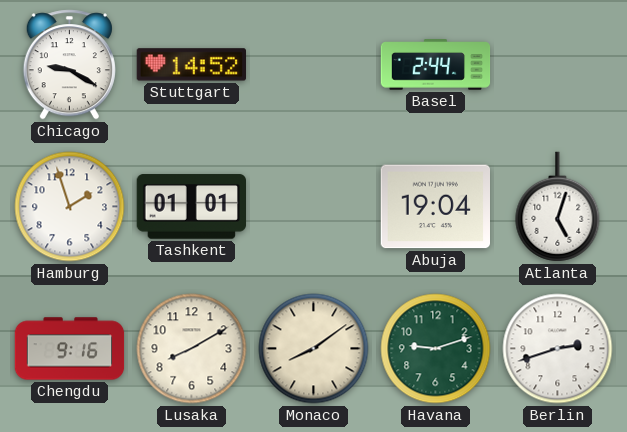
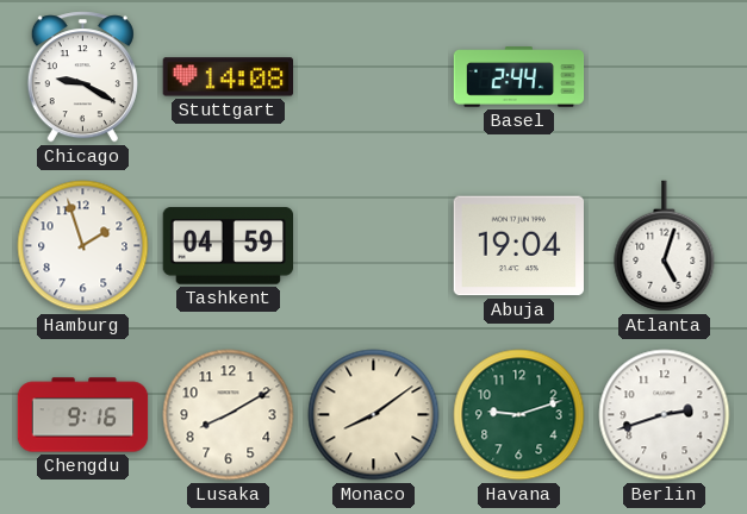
Stuttgart: 14:52 -> 14:08
Tashkent: 01:01 -> 04:59
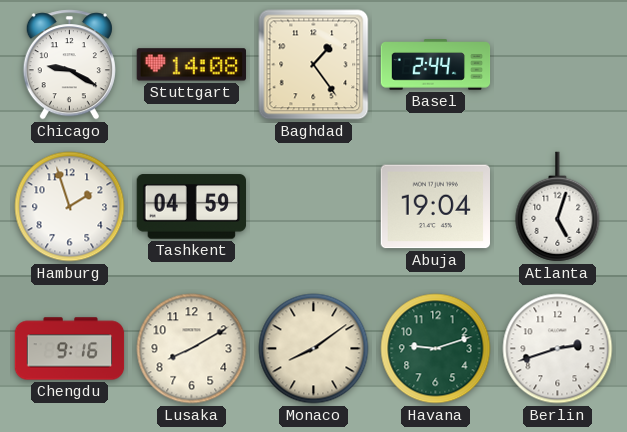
Baghdad: none -> 1:24
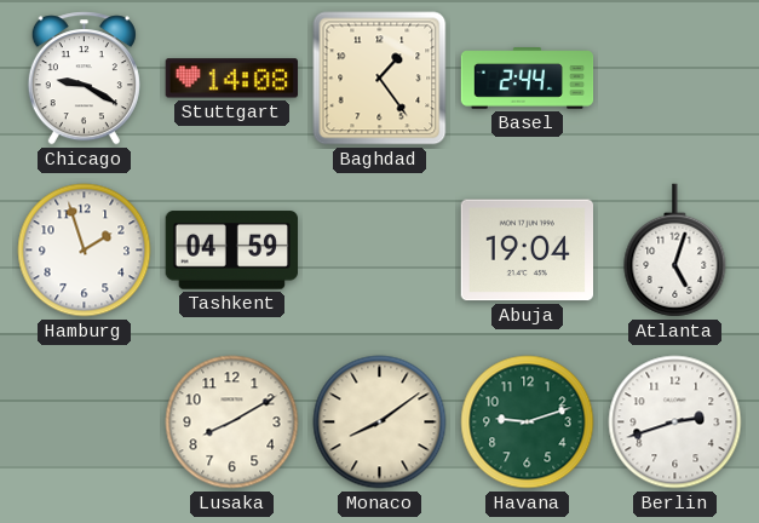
Chengdu: 9:16 -> none
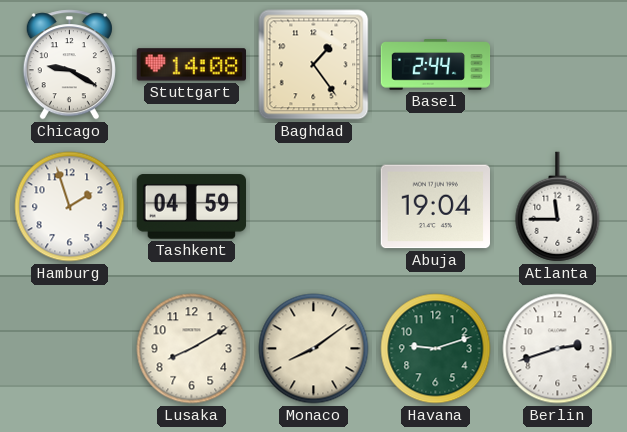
Atlanta: 5:03 -> 11:45
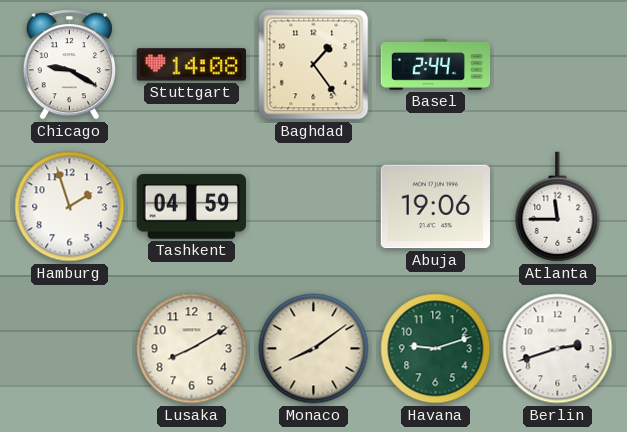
Abuja: 19:04 -> 19:06
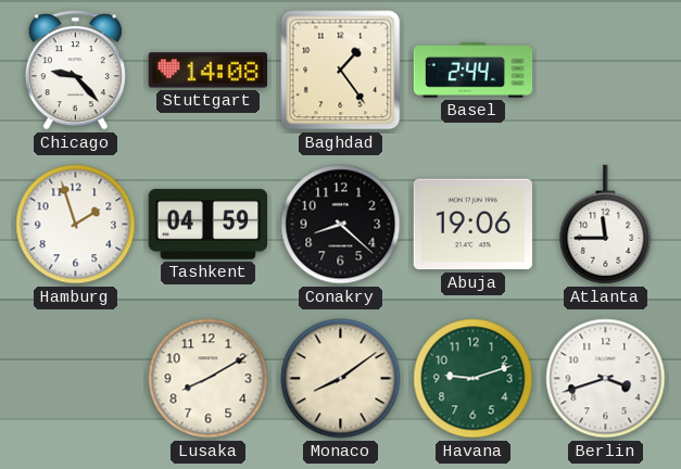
Chicago: 9:20 -> 9:23
Conakry: none -> 8:22
Berlin: 2:42 -> 3:42
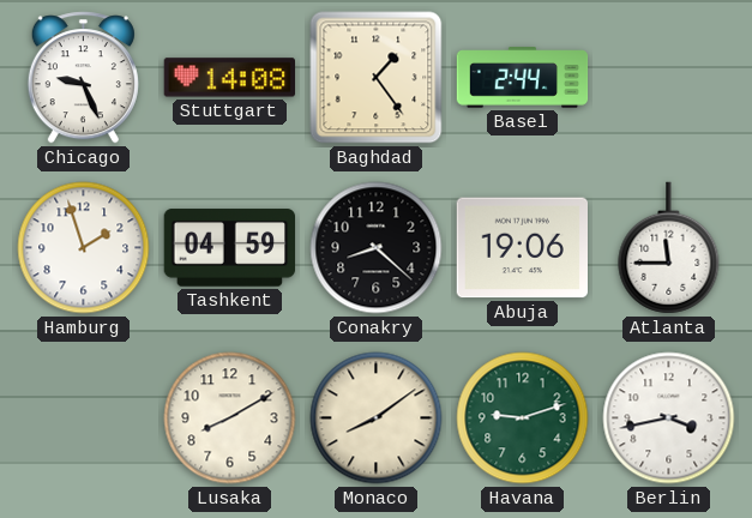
Chicago: 9:23 -> 9:26
Berlin: 3:42 -> 3:43
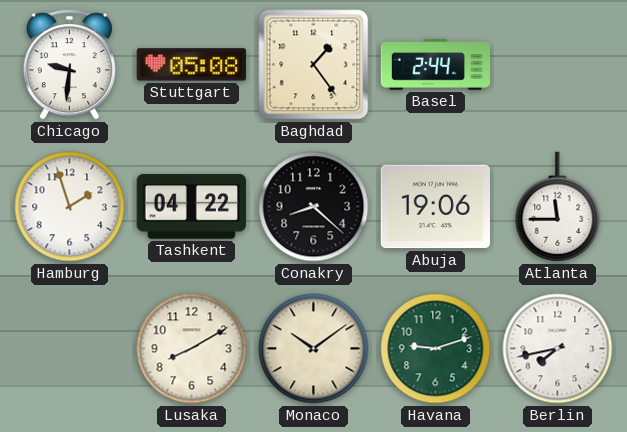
Chicago: 9:26 -> 9:31
Stuttgart: 14:08 -> 05:08
Tashkent: 04:59 -> 04:22
Monaco: 8:09 -> 10:09
Berlin: 3:43 -> 7:43
